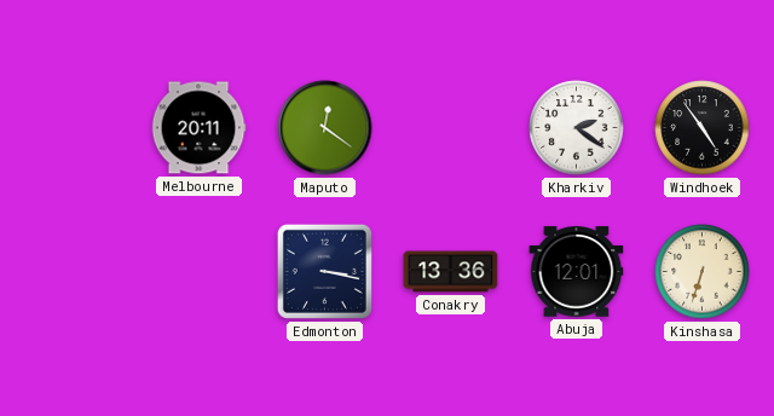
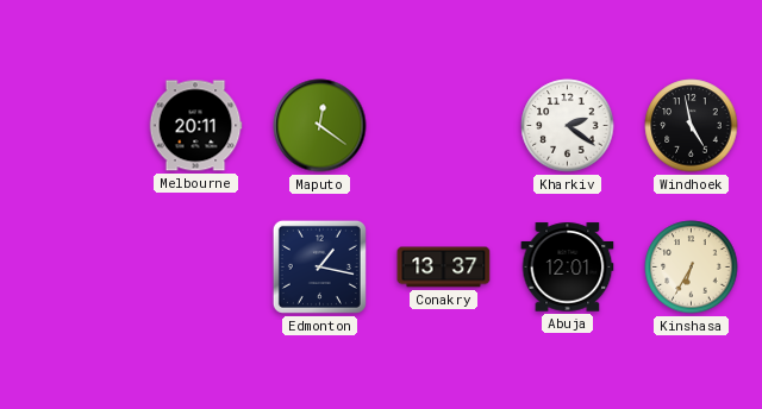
Windhoek: 4:54 -> 4:58
Edmonton: 3:17 -> 1:17
Conakry: 13:36 -> 13:37
Kinshasa: 6:33 -> 6:35
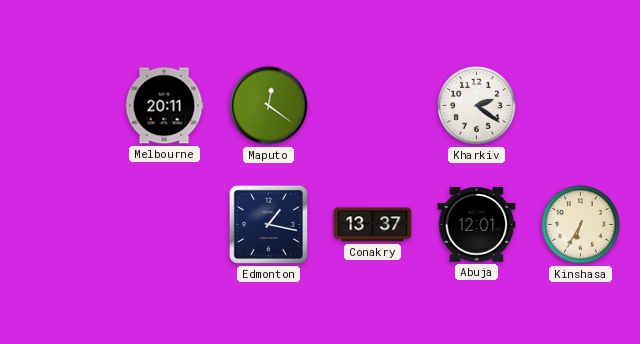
Windhoek: 4:58 -> none
